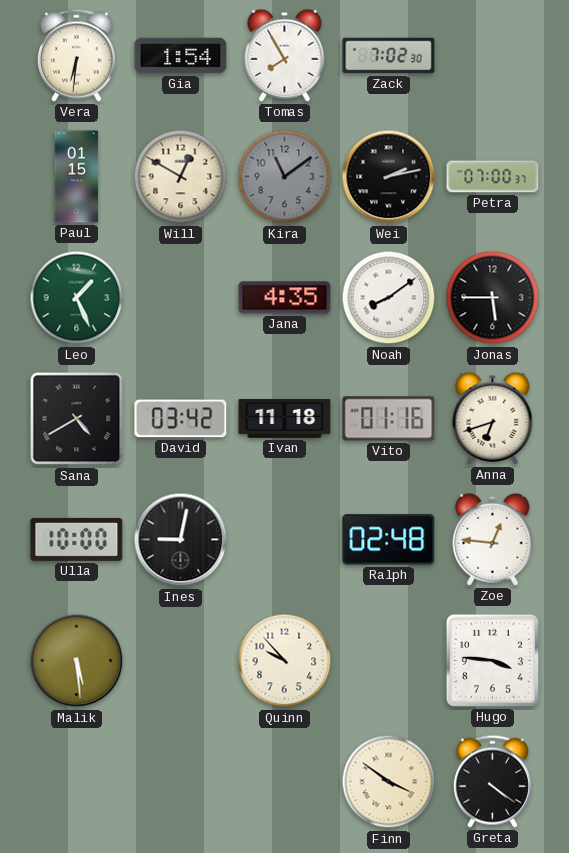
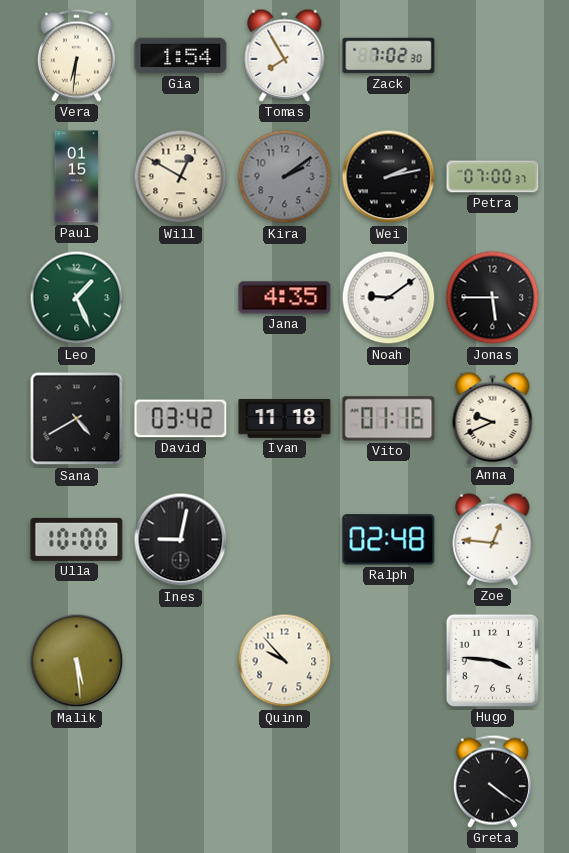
Kira: 11:09 -> 2:09
Noah: 8:09 -> 9:09
Anna: 6:42 -> 9:41
Finn: 3:51 -> none
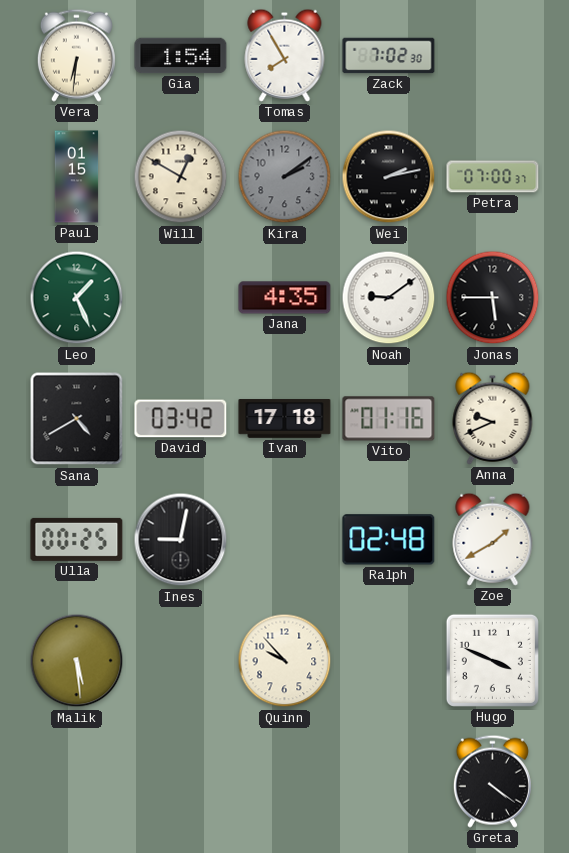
Ivan: 11:18 -> 17:18
Ulla: 10:00 -> 00:25
Zoe: 12:46 -> 1:40
Hugo: 3:46 -> 3:49
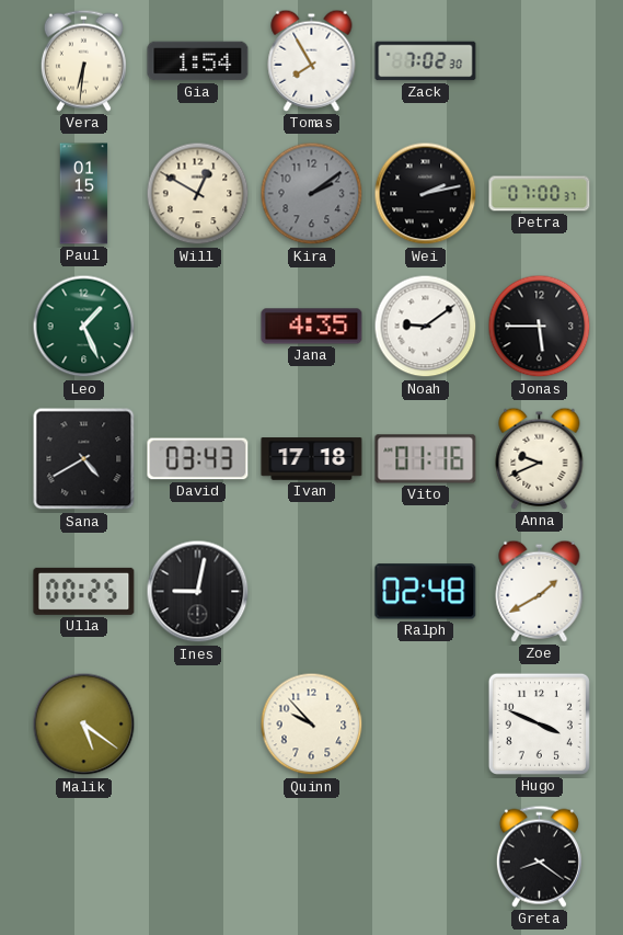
David: 03:42 -> 03:43
Malik: 5:29 -> 5:21
Greta: 4:21 -> 8:21
